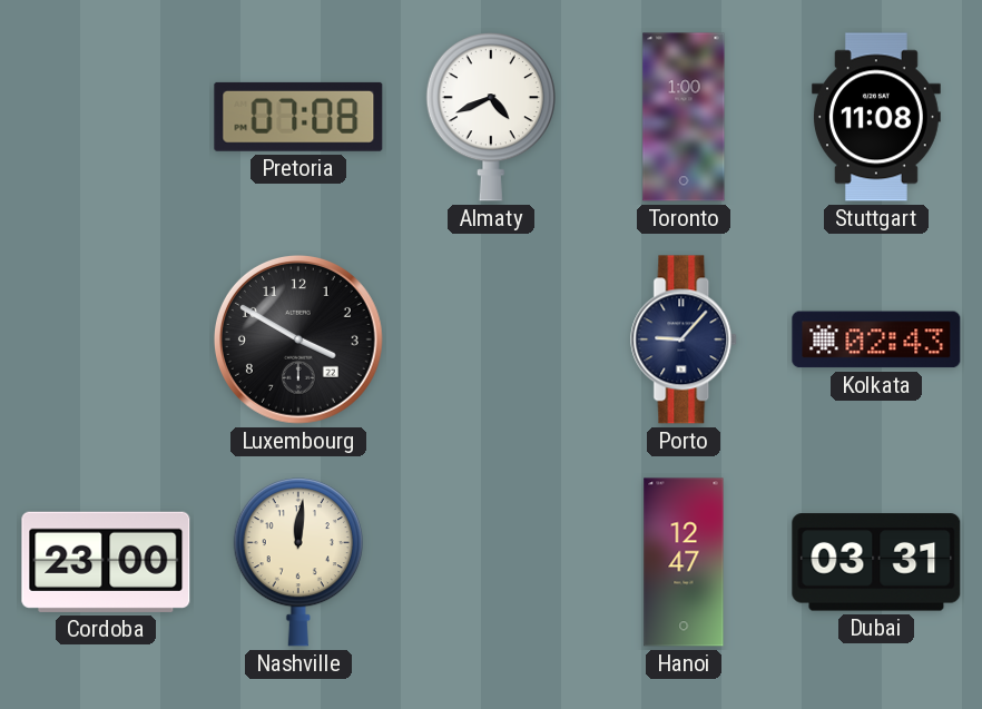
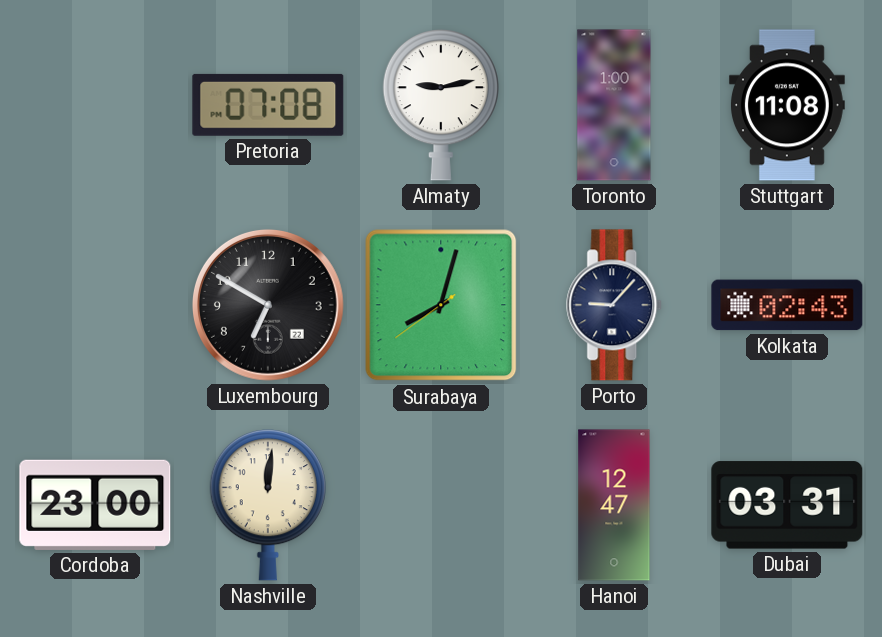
Almaty: 4:41 -> 9:13
Luxembourg: 3:50 -> 6:50
Surabaya: none -> 8:02
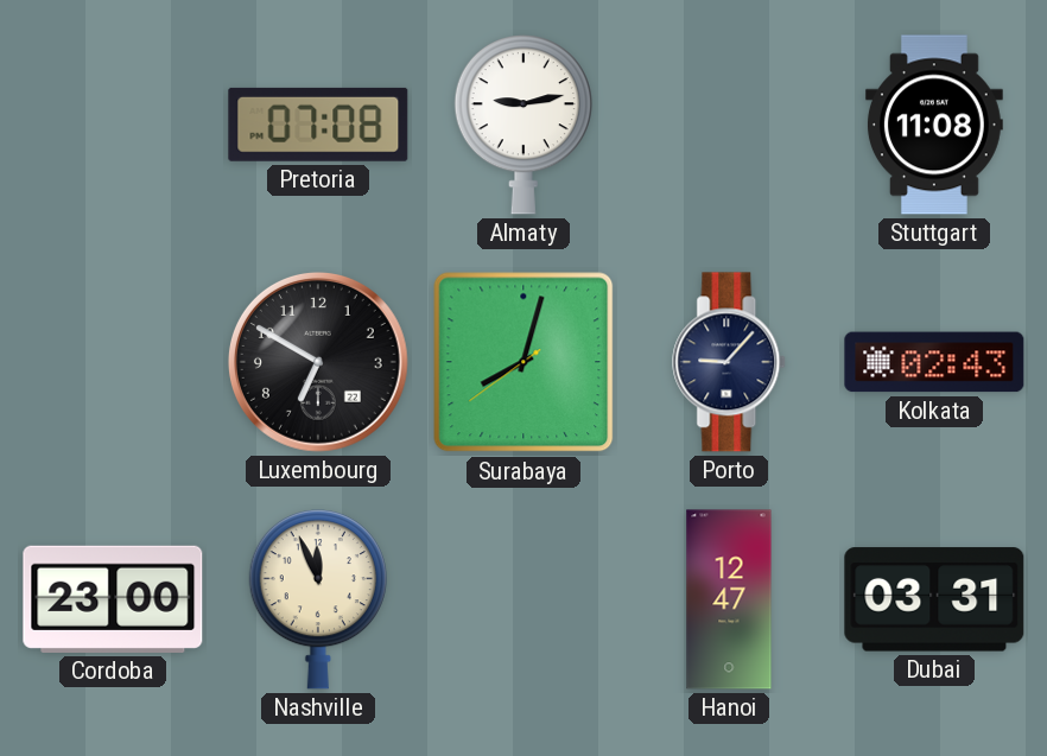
Toronto: 1:00 -> none
Nashville: 12:01 -> 11:56
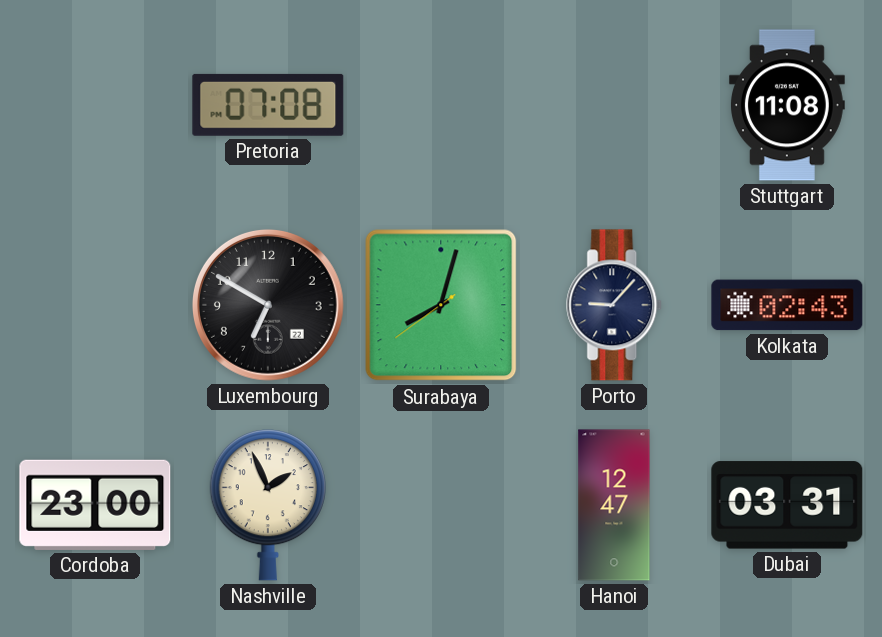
Almaty: 9:13 -> none
Nashville: 11:56 -> 1:56
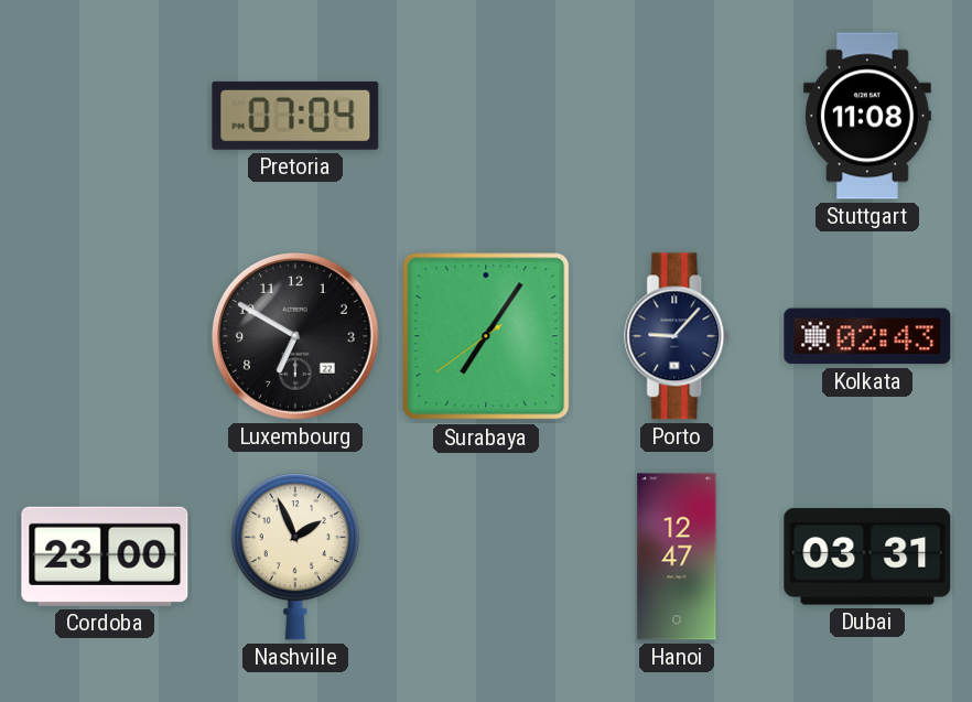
Pretoria: 07:08 -> 07:04
Surabaya: 8:02 -> 7:05
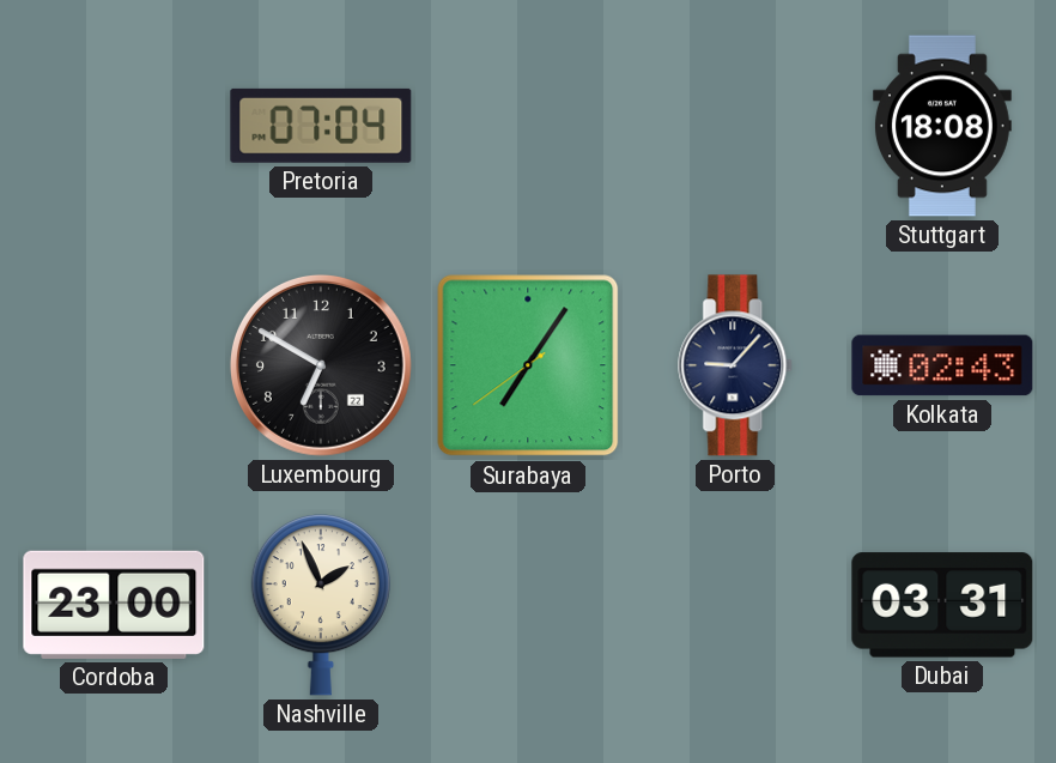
Stuttgart: 11:08 -> 18:08
Hanoi: 12:47 -> none
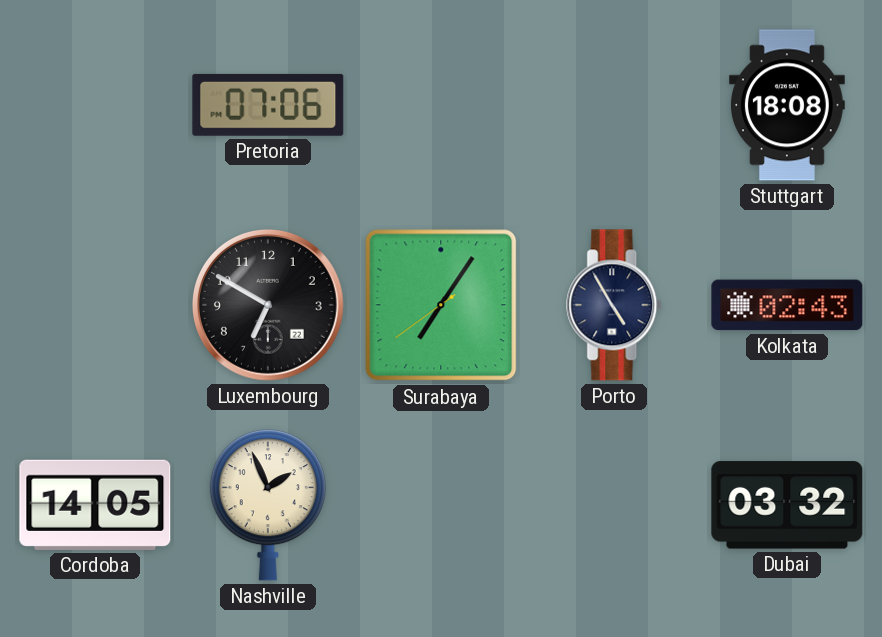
Pretoria: 07:04 -> 07:06
Porto: 9:07 -> 4:55
Cordoba: 23:00 -> 14:05
Dubai: 03:31 -> 03:32
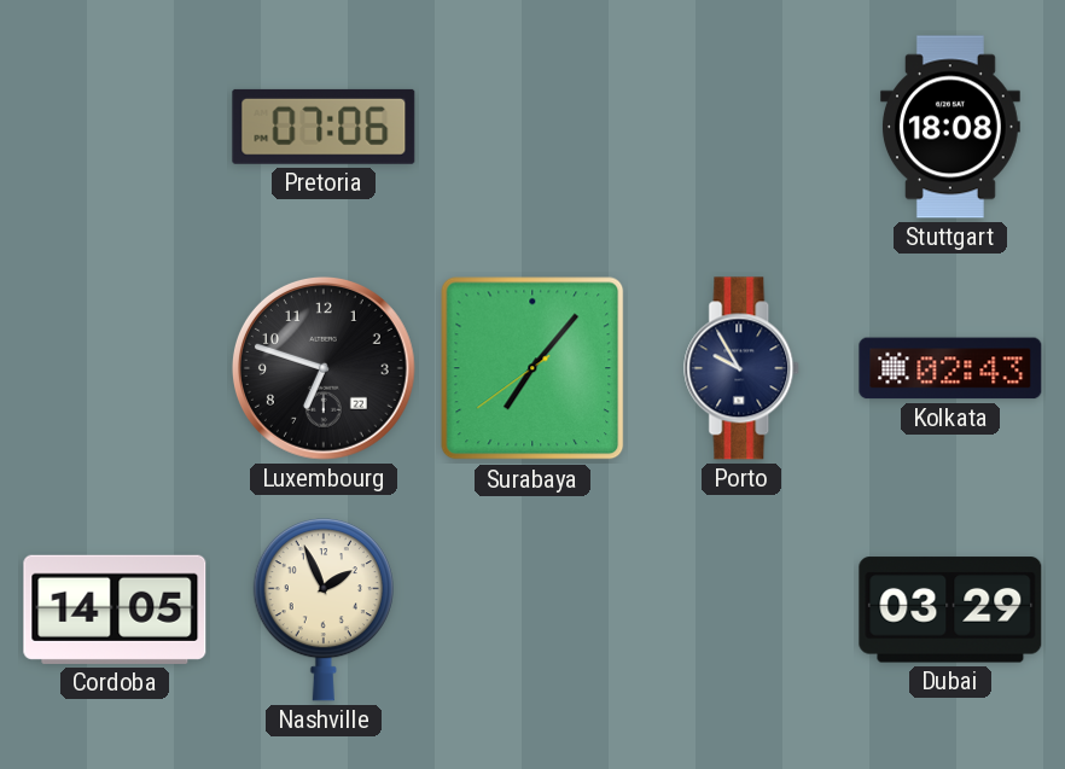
Luxembourg: 6:50 -> 6:48
Surabaya: 7:05 -> 7:06
Porto: 4:55 -> 9:55
Dubai: 03:32 -> 03:29
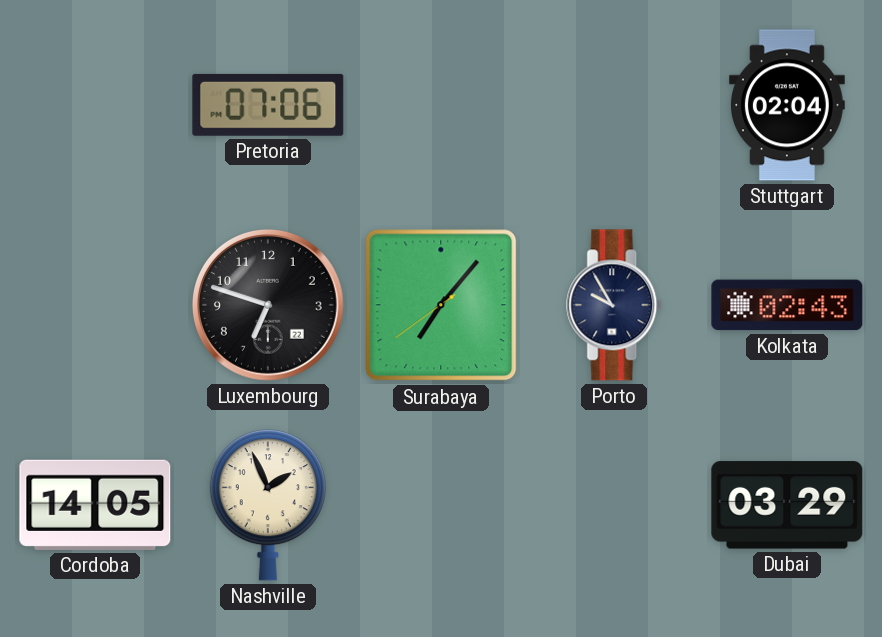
Stuttgart: 18:08 -> 02:04
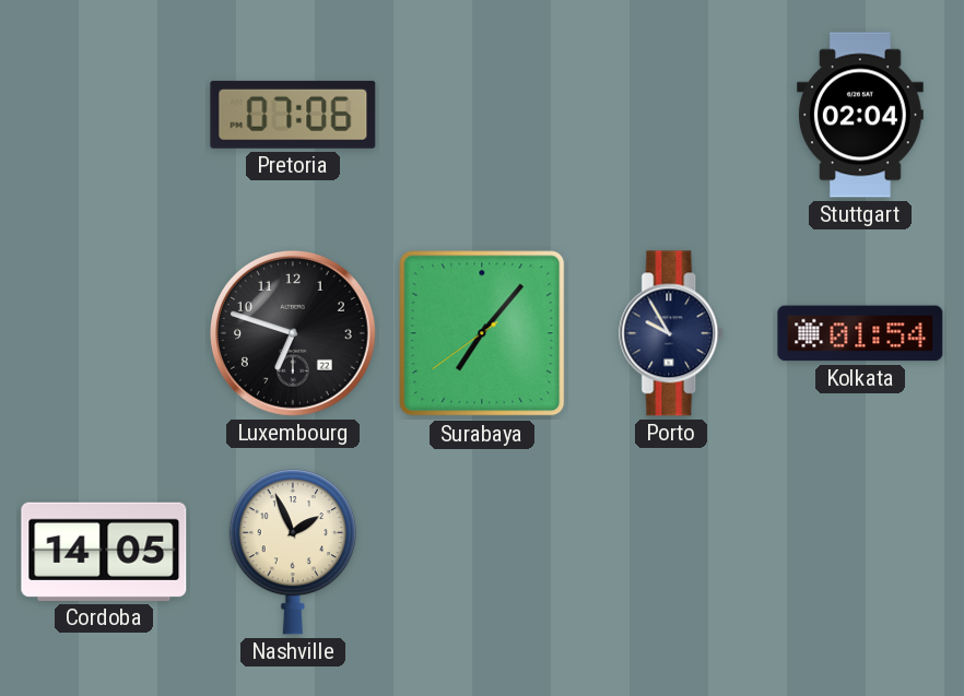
Kolkata: 02:43 -> 01:54
Dubai: 03:29 -> none
